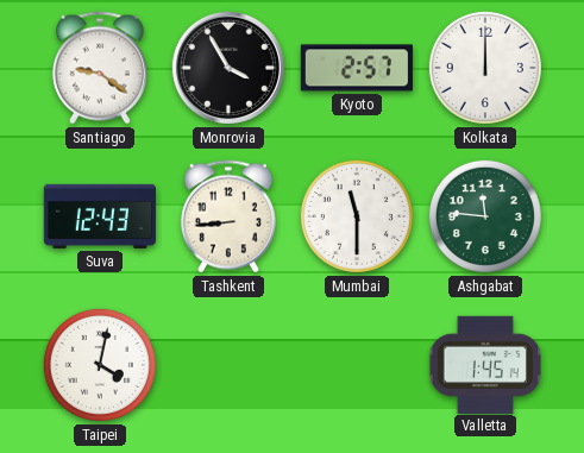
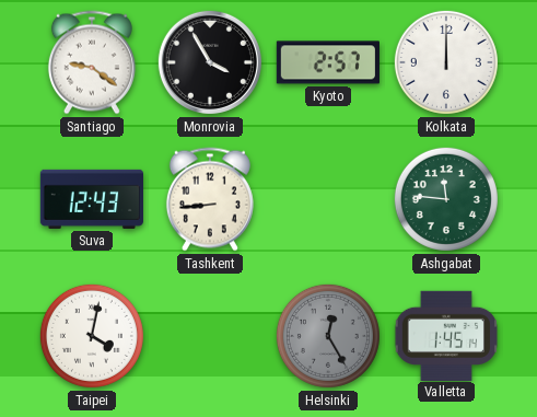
Mumbai: 11:30 -> none
Helsinki: none -> 12:25
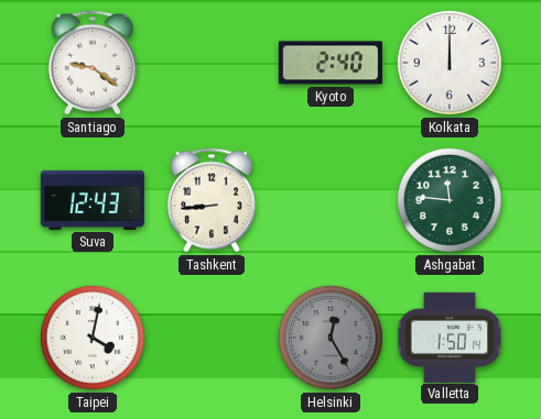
Monrovia: 3:55 -> none
Kyoto: 2:57 -> 2:40
Valletta: 1:45 -> 1:50
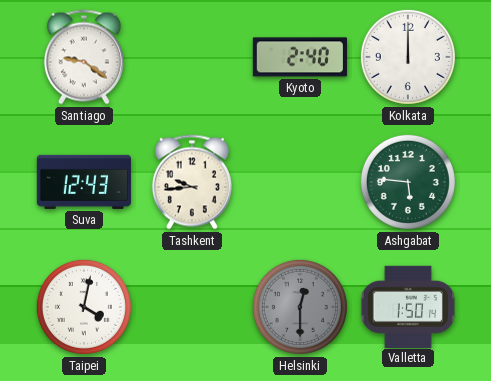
Tashkent: 8:44 -> 9:44
Ashgabat: 11:46 -> 5:46
Helsinki: 12:25 -> 12:30
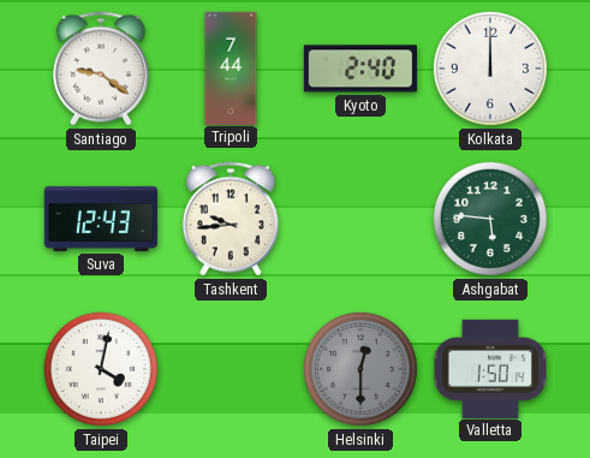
Tripoli: none -> 7:44
